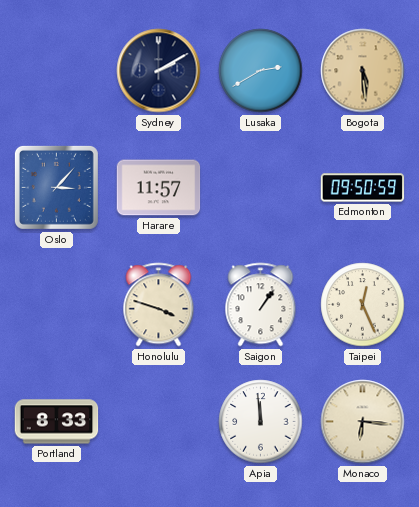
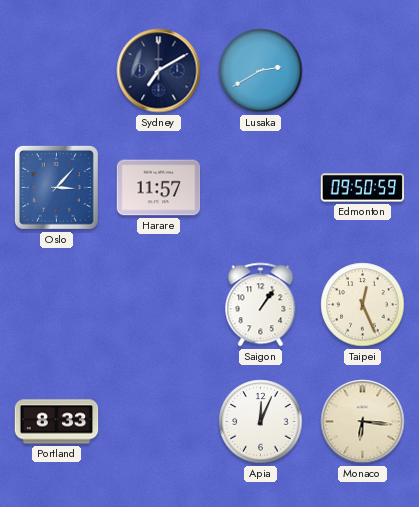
Sydney: 2:10 -> 7:10
Bogota: 5:29 -> none
Honolulu: 3:48 -> none
Apia: 11:59 -> 12:04
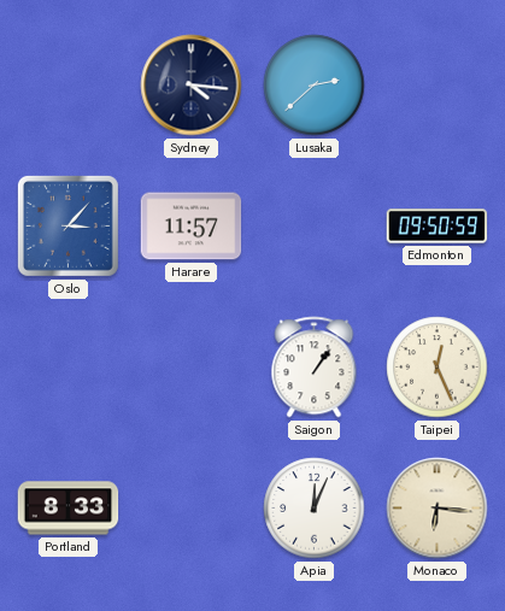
Sydney: 7:10 -> 4:16
Lusaka: 2:40 -> 2:38
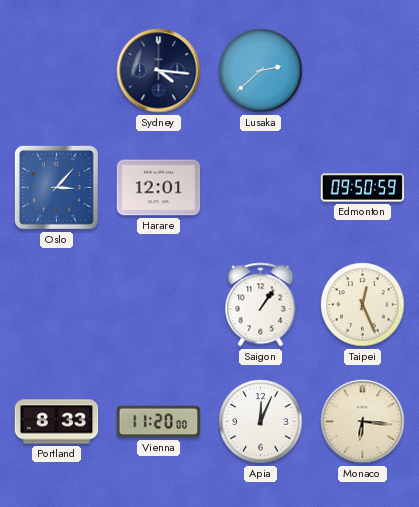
Harare: 11:57 -> 12:01
Vienna: none -> 11:20
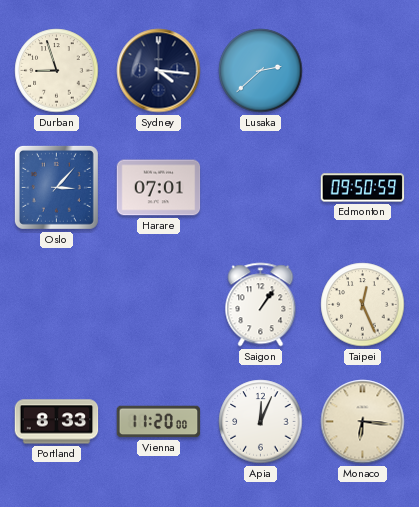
Durban: none -> 8:57
Harare: 12:01 -> 07:01
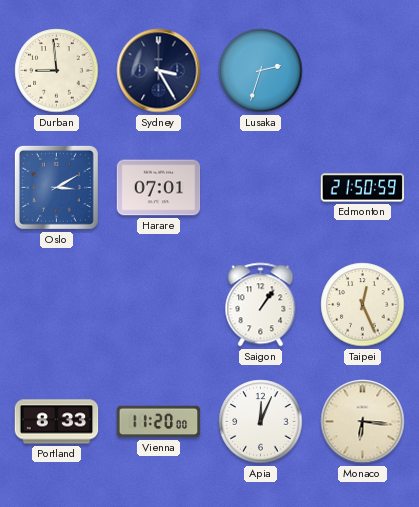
Durban: 8:57 -> 8:59
Sydney: 4:16 -> 3:25
Lusaka: 2:38 -> 2:33
Oslo: 3:07 -> 3:10
Edmonton: 09:50 -> 21:50
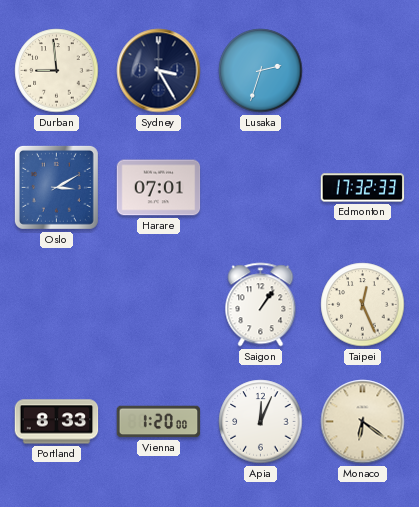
Edmonton: 21:50 -> 17:32
Vienna: 11:20 -> 1:20
Monaco: 6:16 -> 6:21
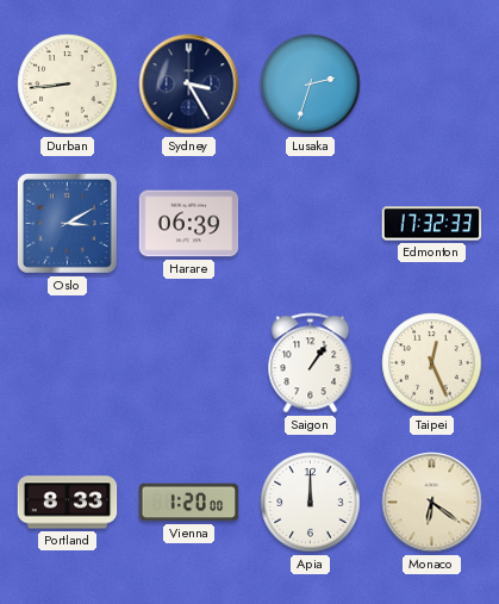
Durban: 8:59 -> 8:44
Harare: 07:01 -> 06:39
Apia: 12:04 -> 12:00
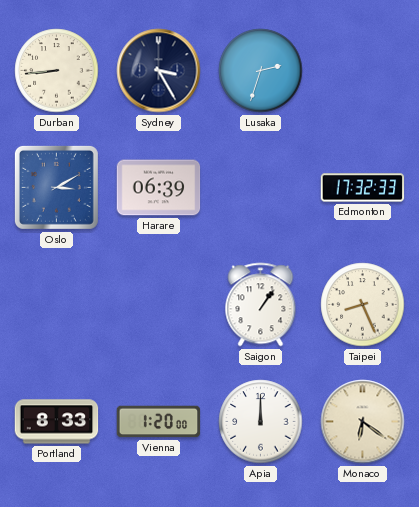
Taipei: 12:26 -> 8:26
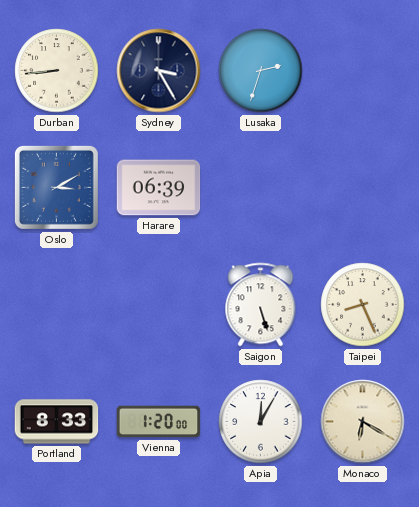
Edmonton: 17:32 -> none
Saigon: 1:06 -> 5:27
Apia: 12:00 -> 12:05
Monaco: 6:21 -> 6:20
